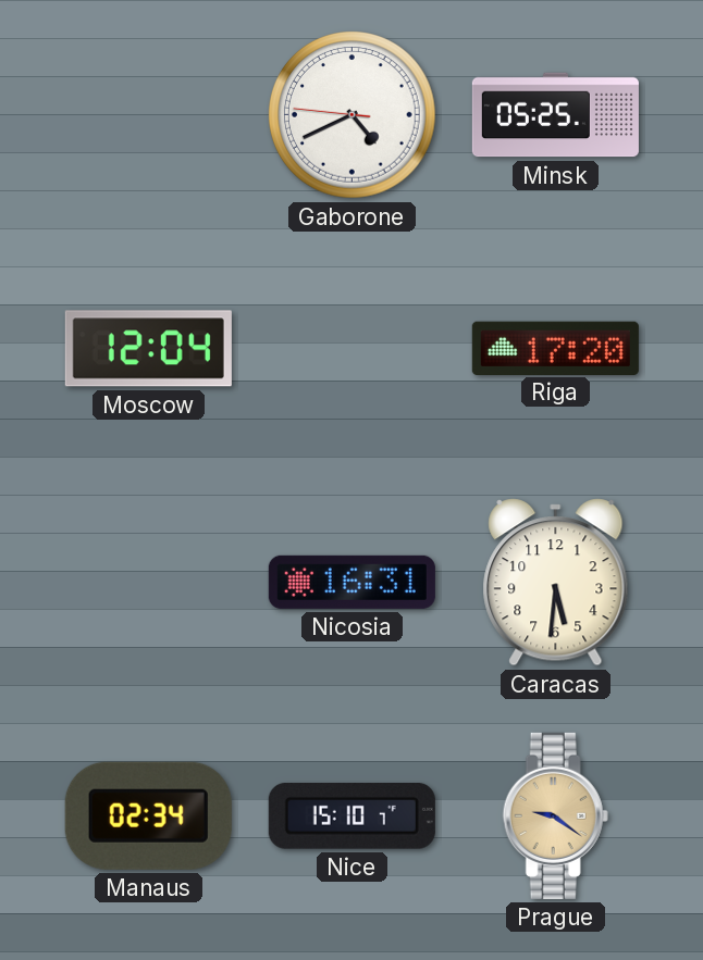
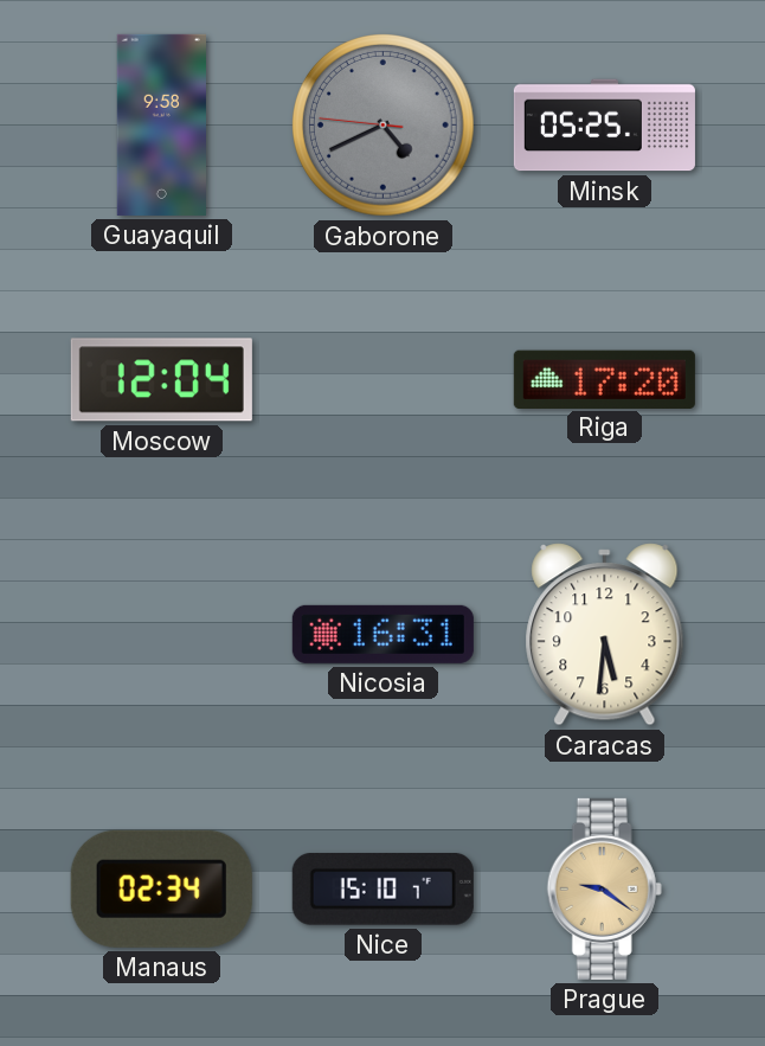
Guayaquil: none -> 9:58
Gaborone dial: white -> grey
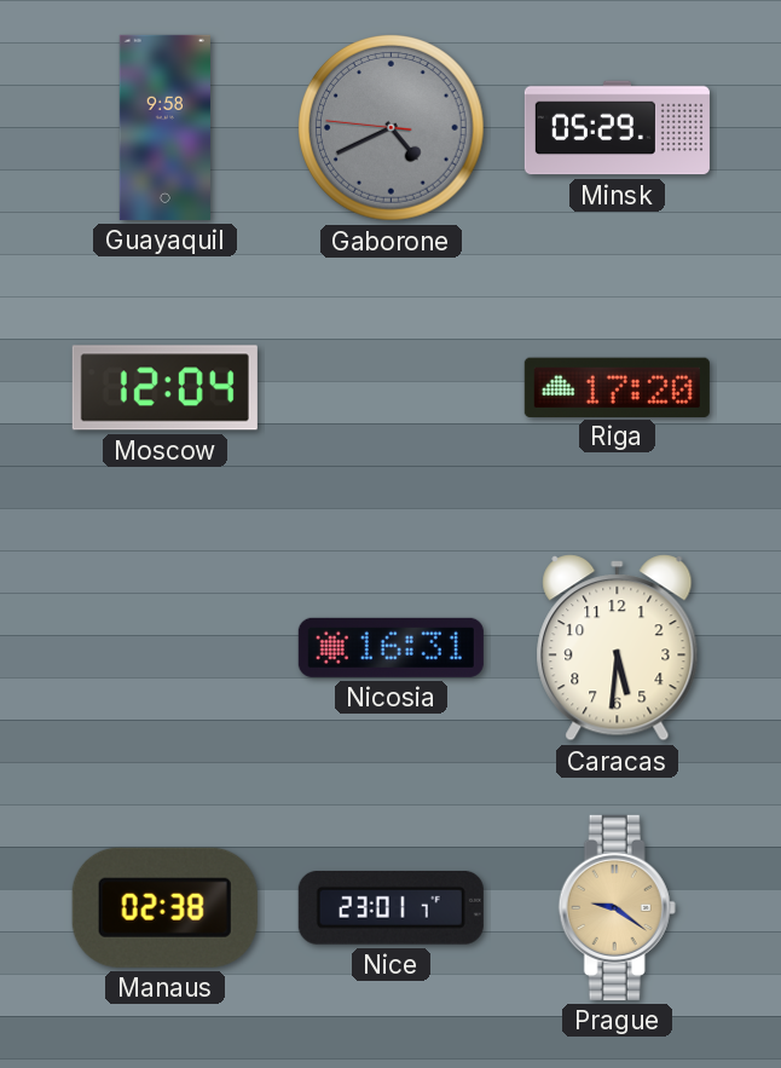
Minsk: 05:25 -> 05:29
Manaus: 02:34 -> 02:38
Nice: 15:10 -> 23:01
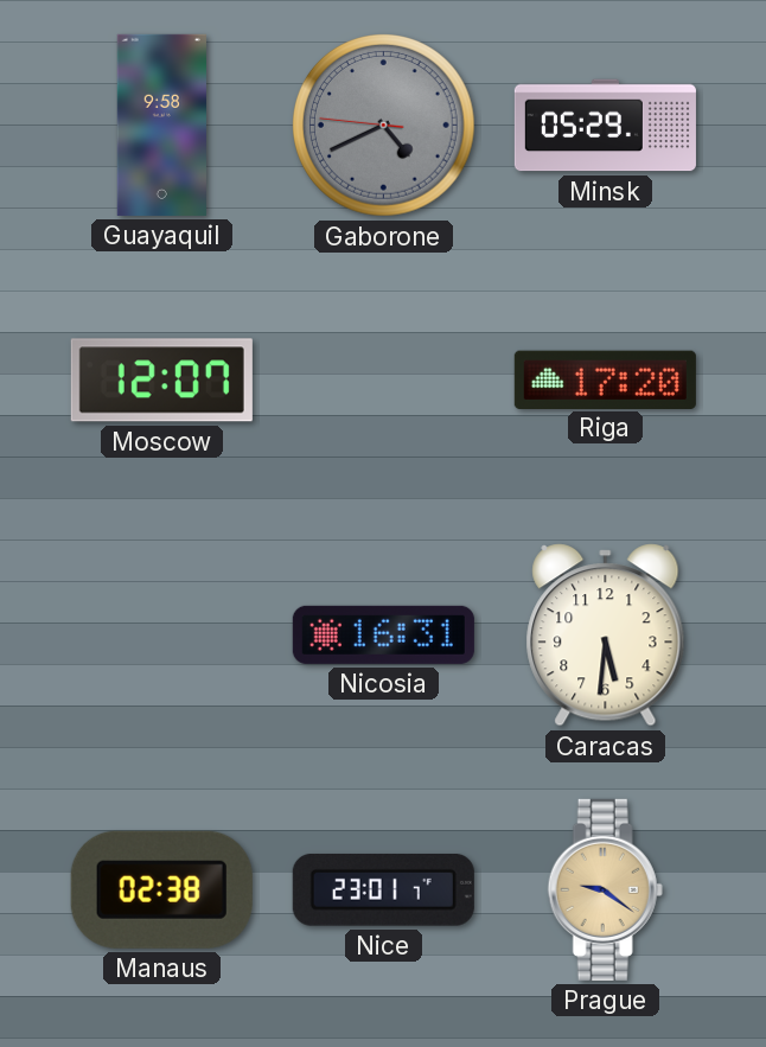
Moscow: 12:04 -> 12:07
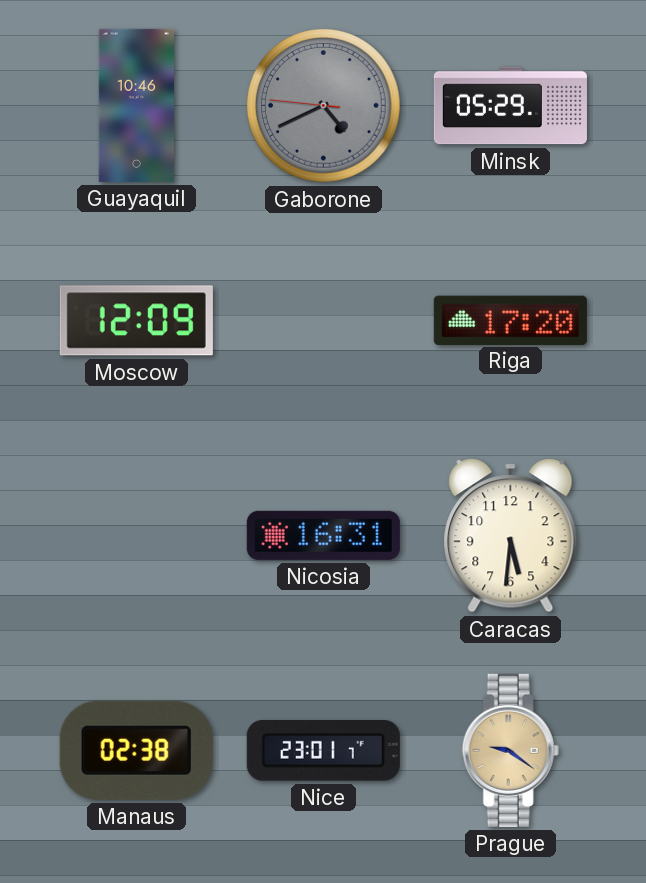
Guayaquil: 9:58 -> 10:46
Moscow: 12:07 -> 12:09
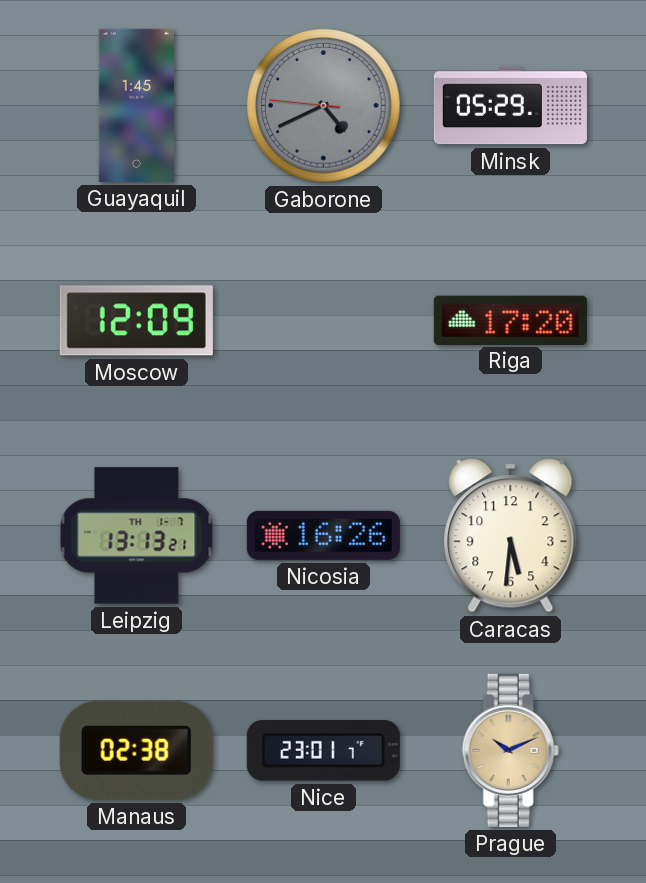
Guayaquil: 10:46 -> 1:45
Leipzig: none -> 13:13
Nicosia: 16:31 -> 16:26
Prague: 9:21 -> 10:11
